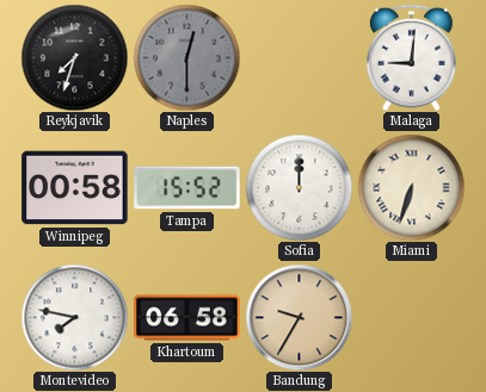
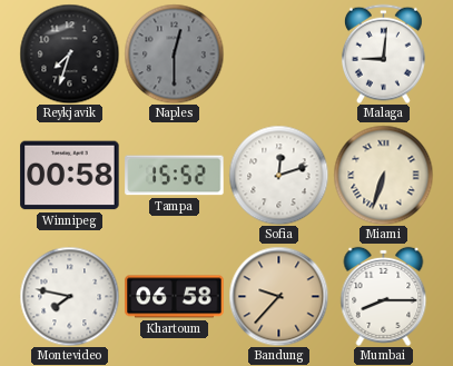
Sofia: 12:00 -> 12:12
Bandung: 9:35 -> 9:37
Mumbai: none -> 8:15
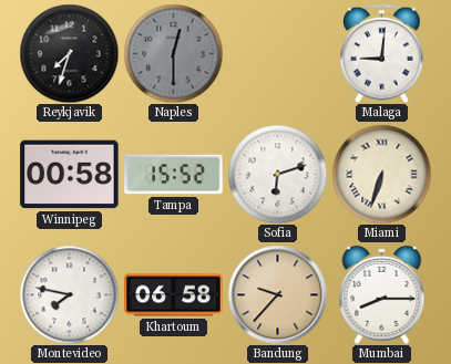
Sofia: 12:12 -> 6:12
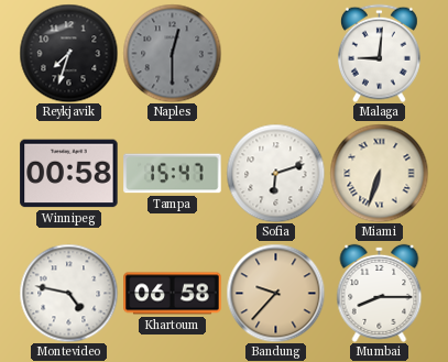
Tampa: 15:52 -> 15:47
Montevideo: 7:47 -> 4:47
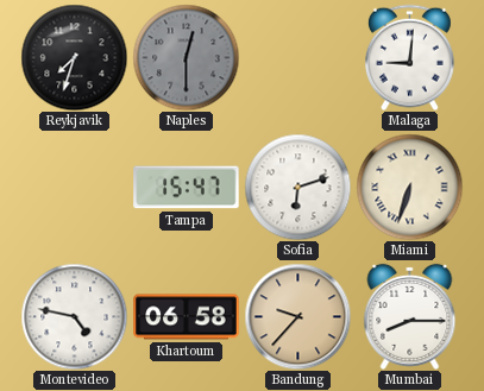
Winnipeg: 00:58 -> none
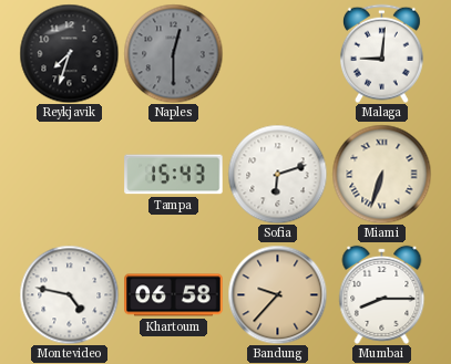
Tampa: 15:47 -> 15:43
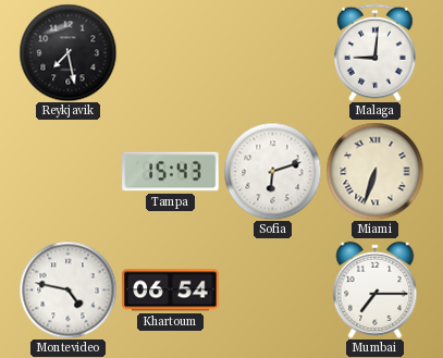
Reykjavik: 7:33 -> 7:28
Naples: 12:30 -> none
Khartoum: 06:58 -> 06:54
Bandung: 9:37 -> none
Mumbai: 8:15 -> 7:15
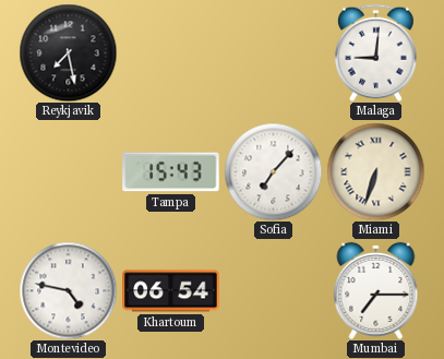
Sofia: 6:12 -> 7:07
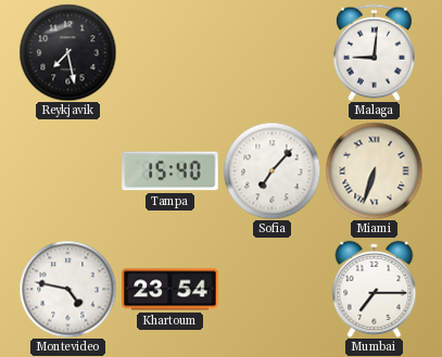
Tampa: 15:43 -> 15:40
Khartoum: 06:54 -> 23:54
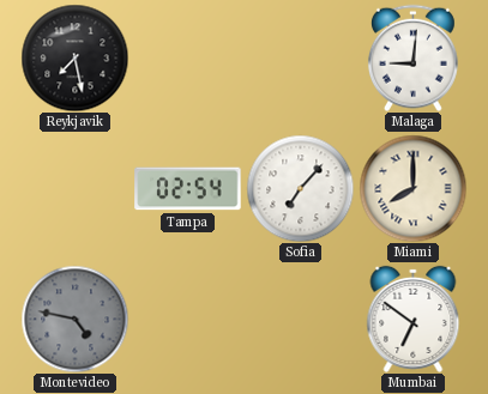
Tampa: 15:40 -> 02:54
Miami: 6:33 -> 8:00
Montevideo dial: white -> grey
Khartoum: 23:54 -> none
Mumbai: 7:15 -> 6:51
